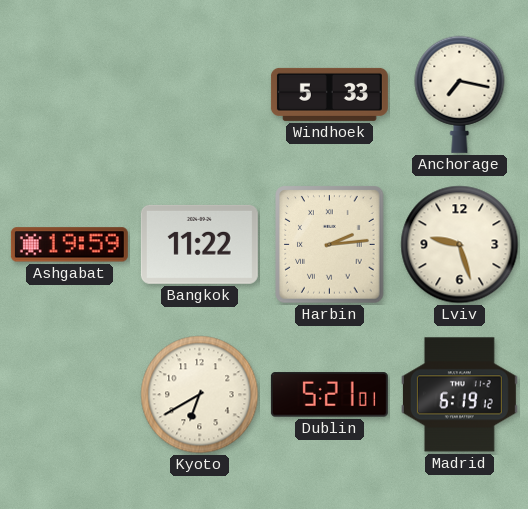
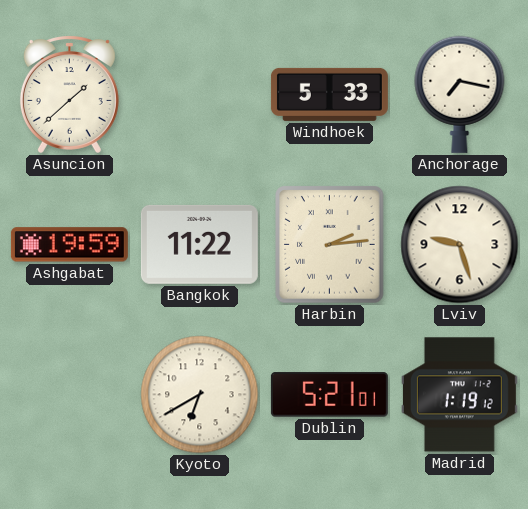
Asuncion: none -> 1:38
Madrid: 6:19 -> 1:19
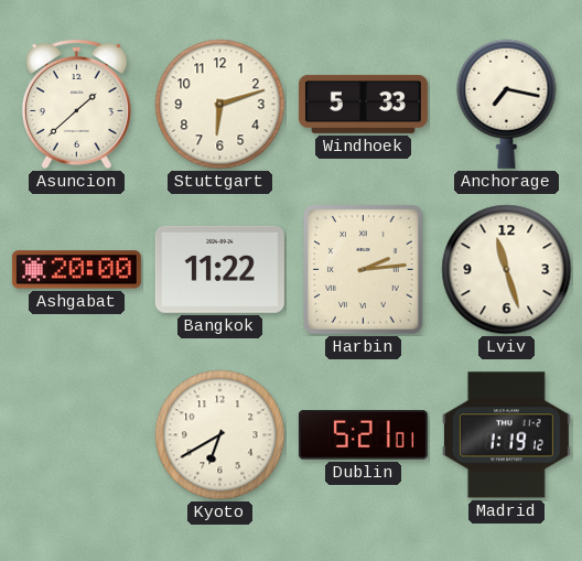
Stuttgart: none -> 6:12
Ashgabat: 19:59 -> 20:00
Lviv: 9:27 -> 11:27
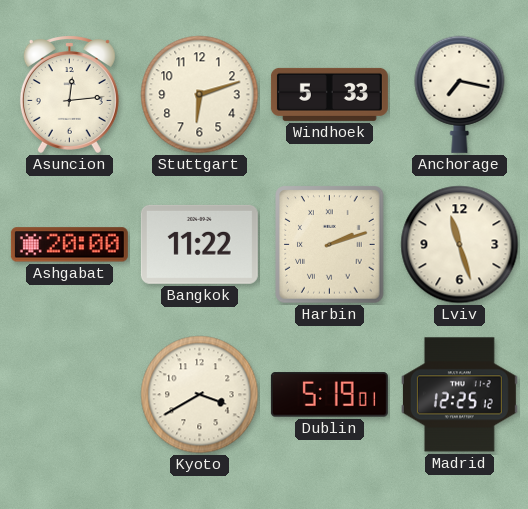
Asuncion: 1:38 -> 12:14
Harbin: 2:14 -> 2:12
Kyoto: 6:40 -> 3:40
Dublin: 5:21 -> 5:19
Madrid: 1:19 -> 12:25
